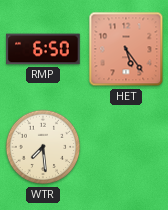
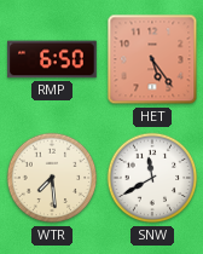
SNW: none -> 11:40
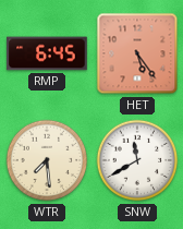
RMP: 6:50 -> 6:45
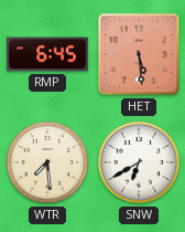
HET: 5:24 -> 5:29
SNW: 11:40 -> 6:40
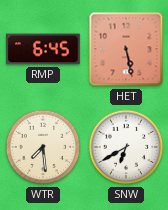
HET: 5:29 -> 5:28
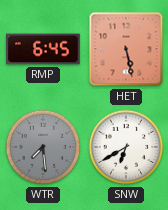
WTR dial: cream -> grey
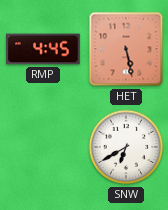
RMP: 6:45 -> 4:45
WTR: 7:29 -> none
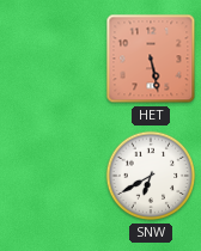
RMP: 4:45 -> none
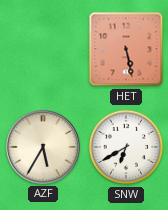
AZF: none -> 5:35
